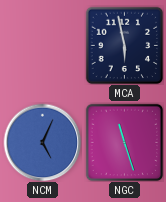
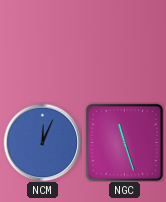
MCA: 5:58 -> none
NCM: 5:04 -> 12:04
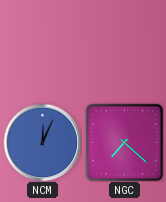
NGC: 11:27 -> 7:22
